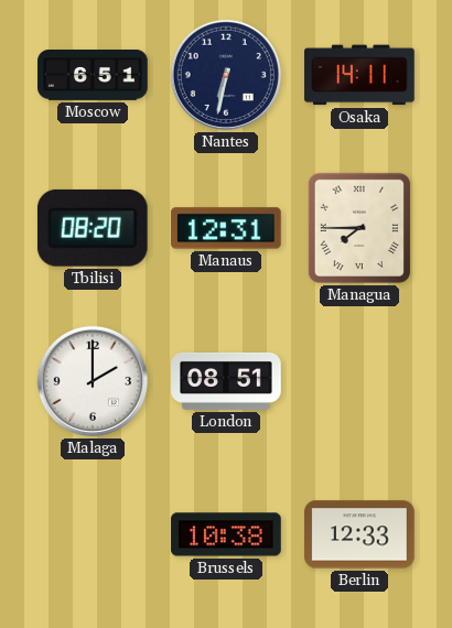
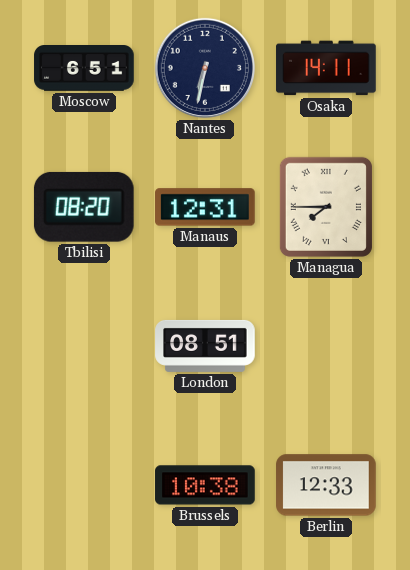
Malaga: 2:00 -> none
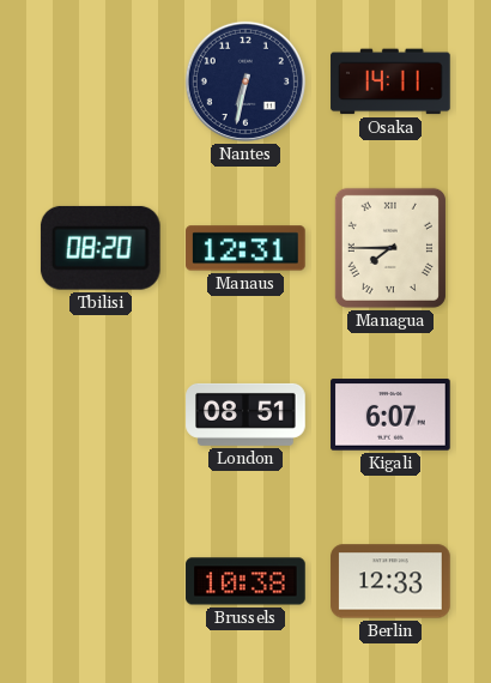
Moscow: 6:51 -> none
Kigali: none -> 6:07
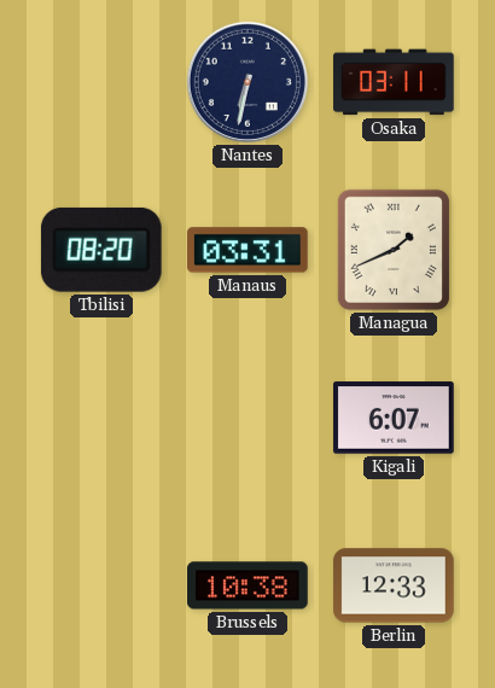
Osaka: 14:11 -> 03:11
Manaus: 12:31 -> 03:31
Managua: 7:45 -> 1:41
London: 08:51 -> none
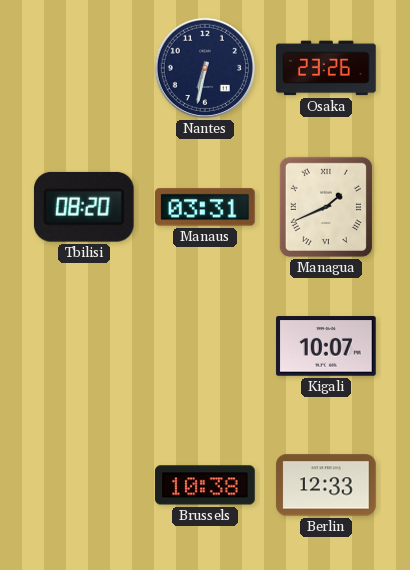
Osaka: 03:11 -> 23:26
Kigali: 6:07 -> 10:07
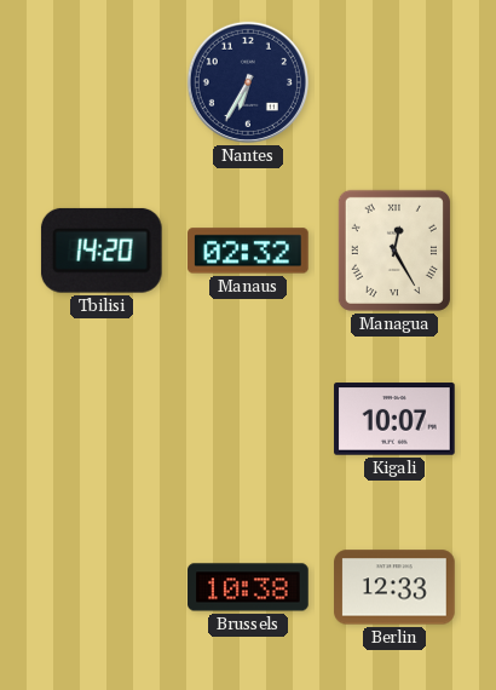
Nantes: 6:32 -> 6:35
Osaka: 23:26 -> none
Tbilisi: 08:20 -> 14:20
Manaus: 03:31 -> 02:32
Managua: 1:41 -> 12:25
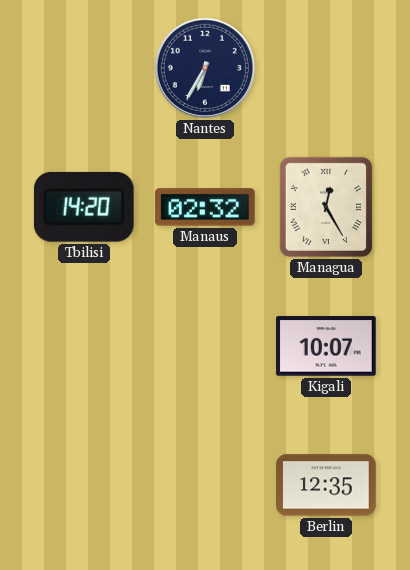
Brussels: 10:38 -> none
Berlin: 12:33 -> 12:35
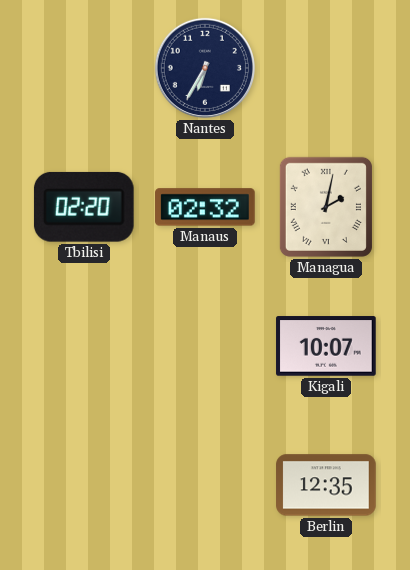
Tbilisi: 14:20 -> 02:20
Managua: 12:25 -> 2:02
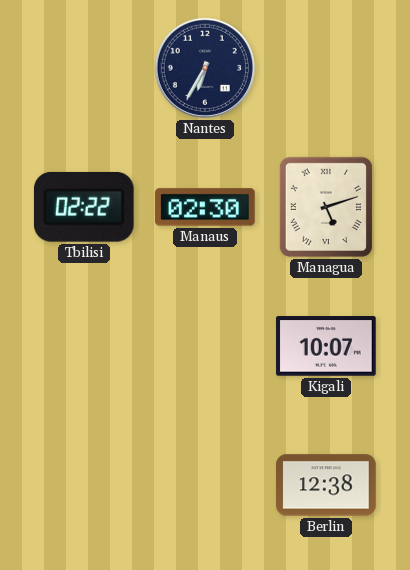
Tbilisi: 02:20 -> 02:22
Manaus: 02:32 -> 02:30
Managua: 2:02 -> 5:12
Berlin: 12:35 -> 12:38
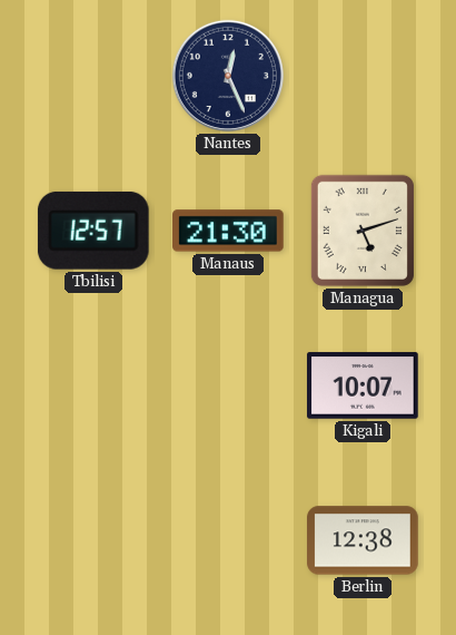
Nantes: 6:35 -> 12:26
Tbilisi: 02:22 -> 12:57
Manaus: 02:30 -> 21:30
